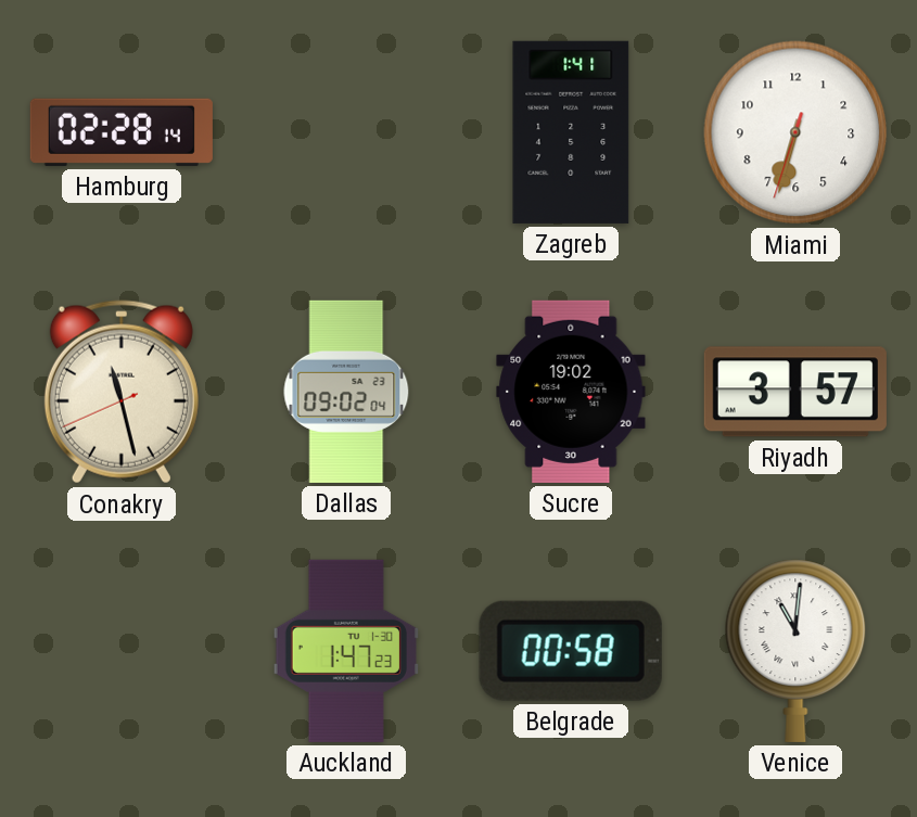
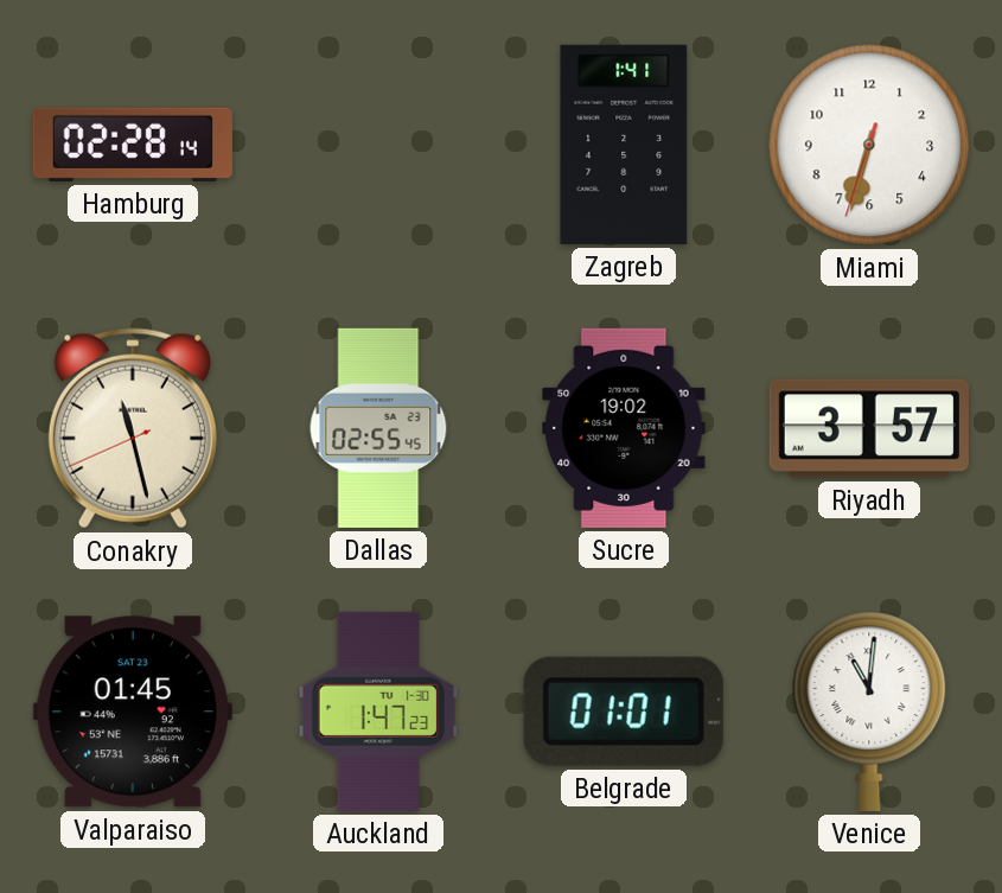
Dallas: 09:02 -> 02:55
Valparaiso: none -> 01:45
Belgrade: 00:58 -> 01:01
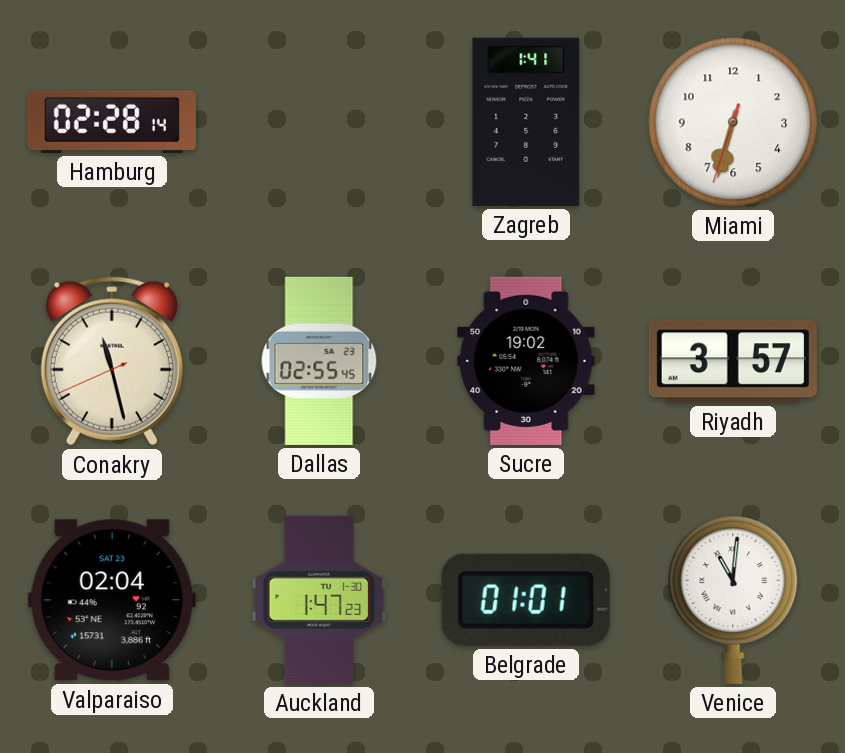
Valparaiso: 01:45 -> 02:04
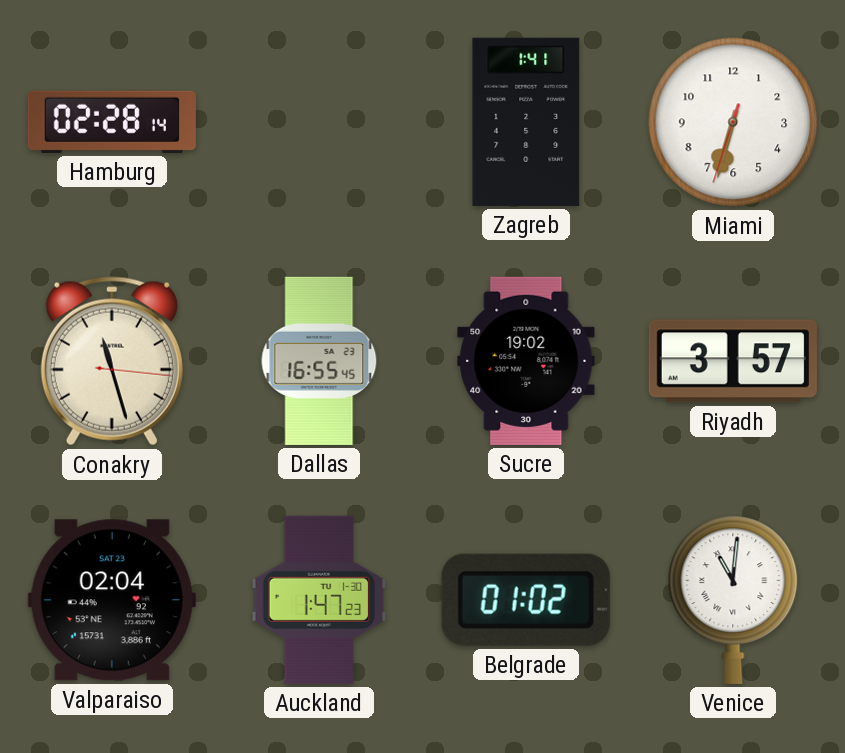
Conakry: 11:27:41 -> 11:27:16
Dallas: 02:55 -> 16:55
Belgrade: 01:01 -> 01:02
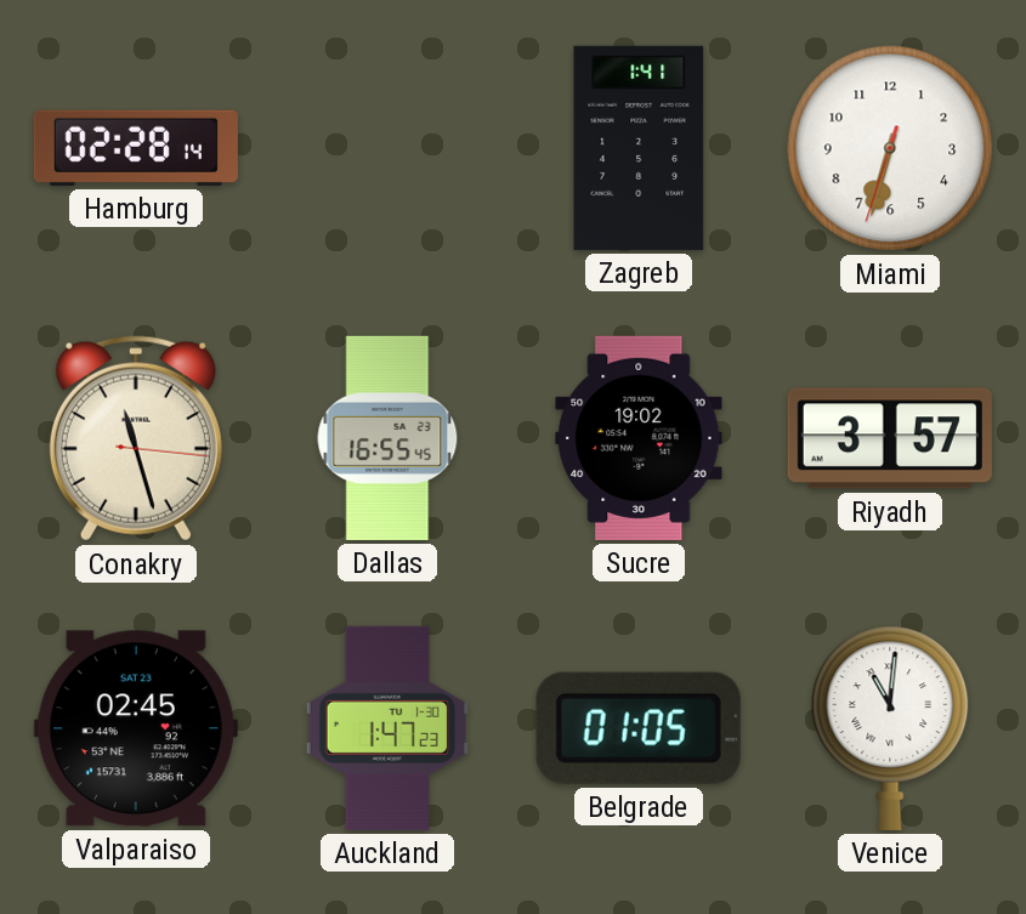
Valparaiso: 02:04 -> 02:45
Belgrade: 01:02 -> 01:05
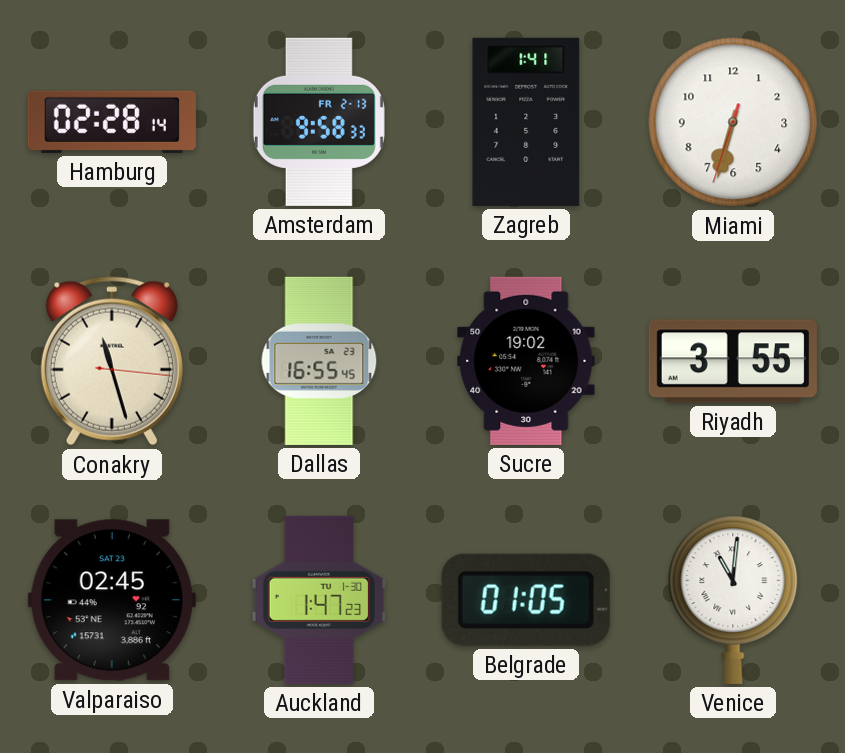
Amsterdam: none -> 9:58
Riyadh: 3:57 -> 3:55
